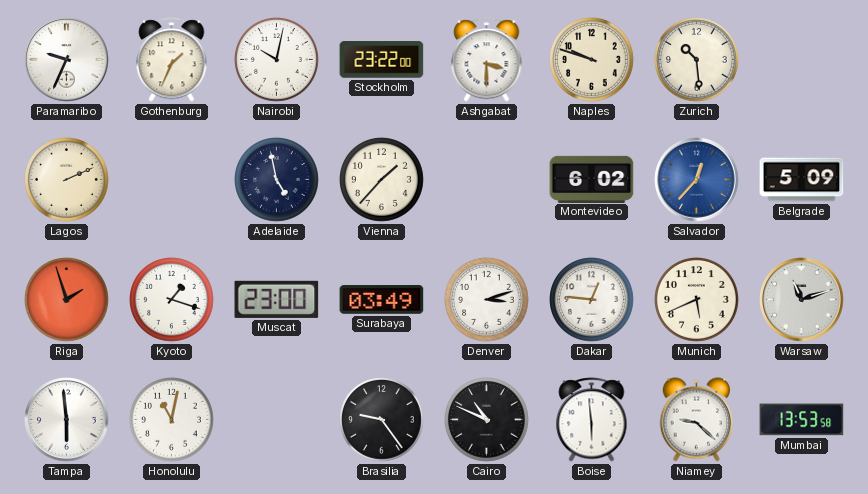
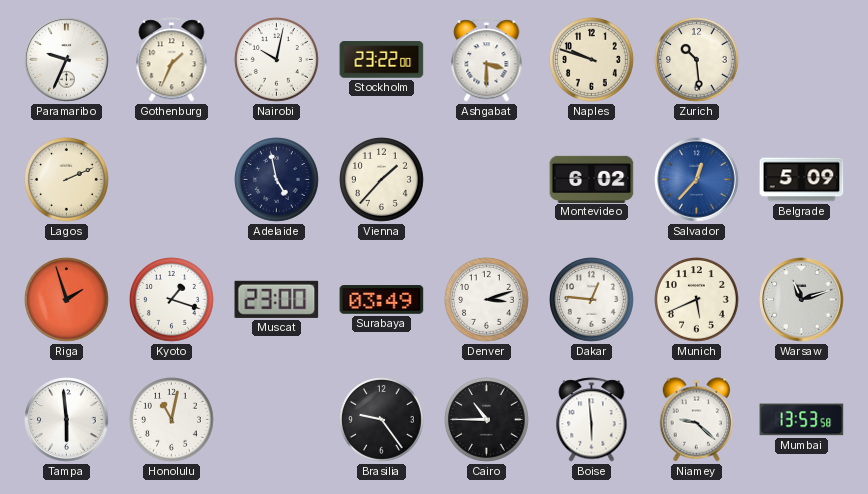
Cairo: 10:49 -> 10:45
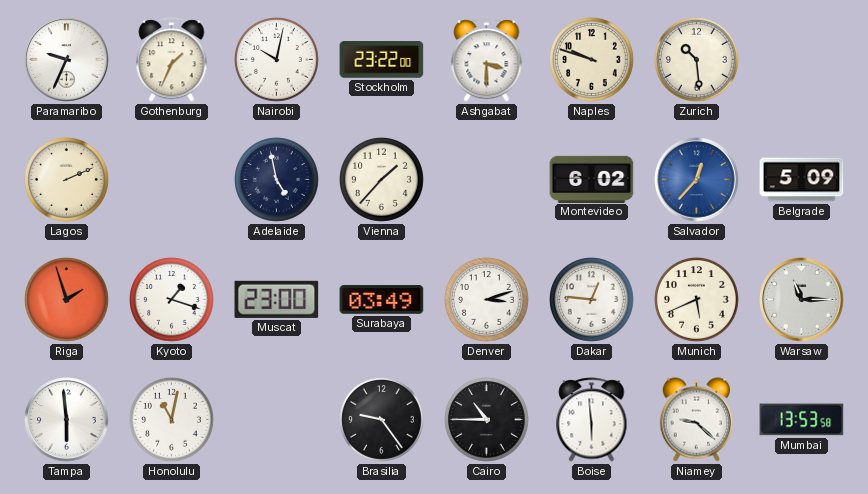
Warsaw: 11:12 -> 11:15
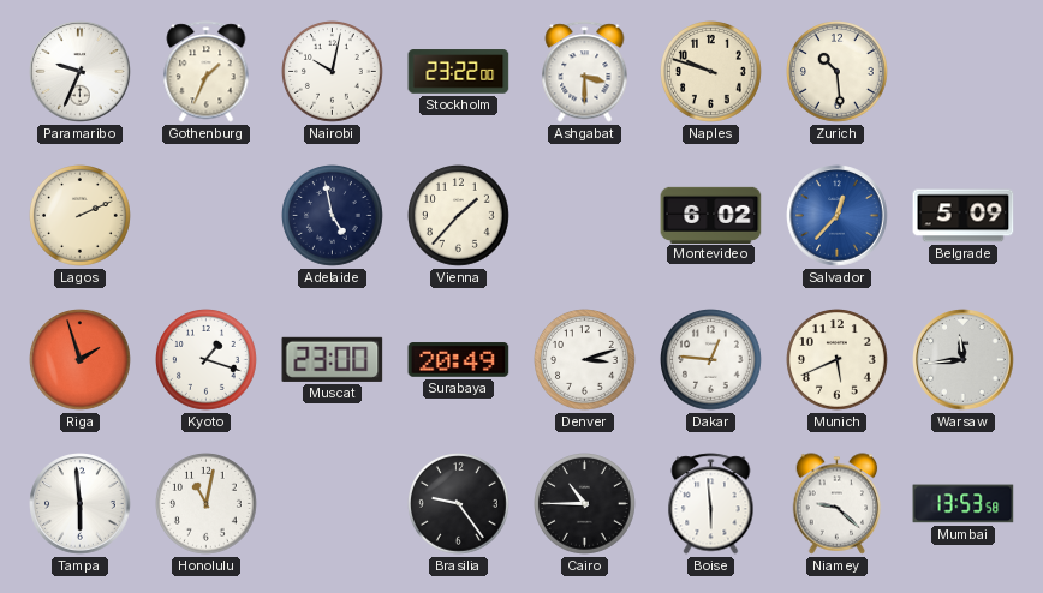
Surabaya: 03:49 -> 20:49
Warsaw: 11:15 -> 11:44
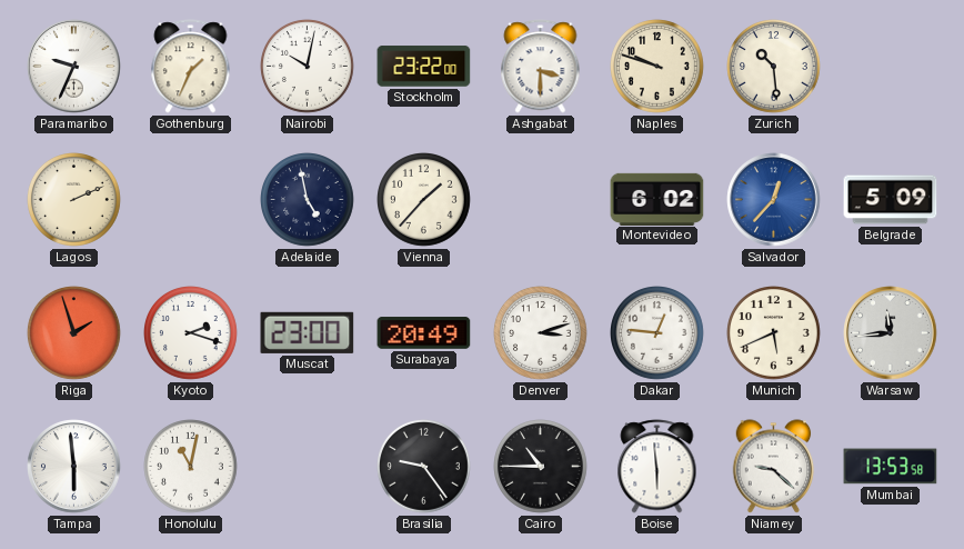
Kyoto: 1:18 -> 2:18
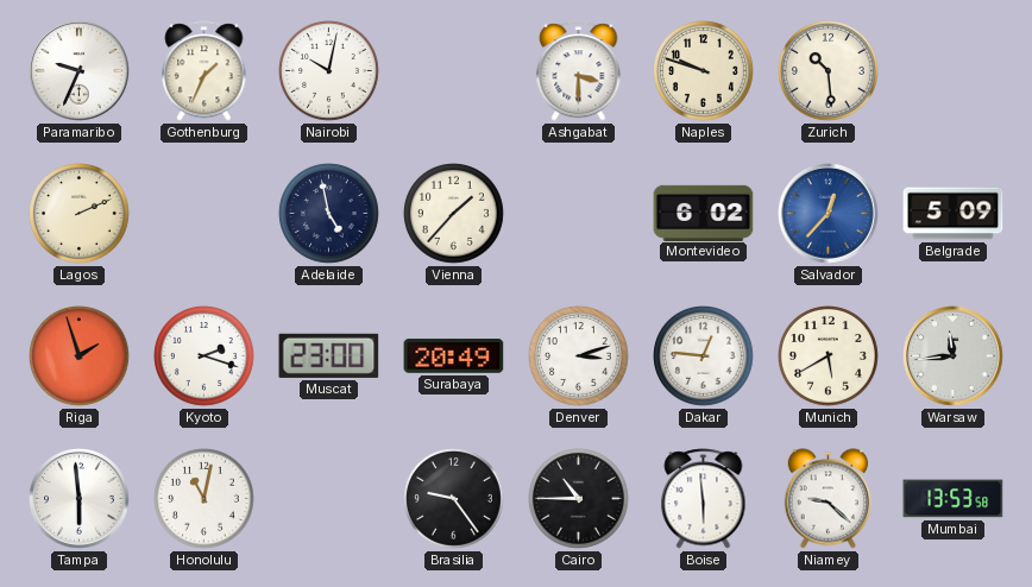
Stockholm: 23:22 -> none
Munich: 5:41 -> 5:40
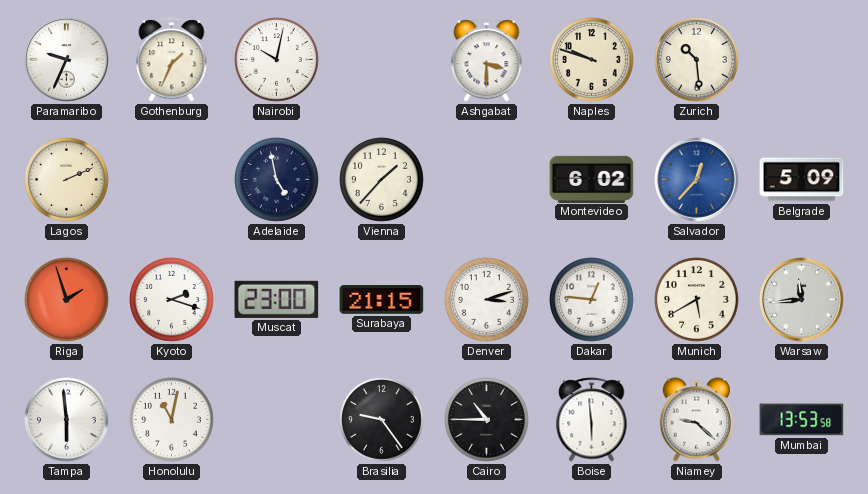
Surabaya: 20:49 -> 21:15
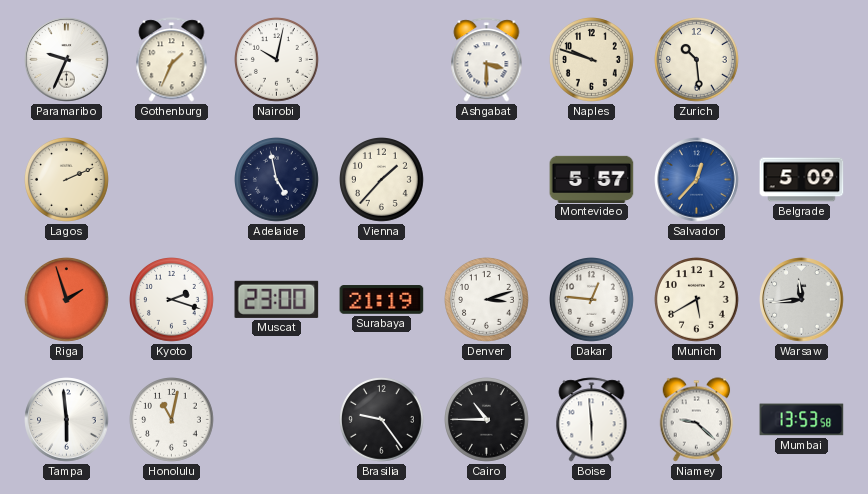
Montevideo: 6:02 -> 5:57
Surabaya: 21:15 -> 21:19
